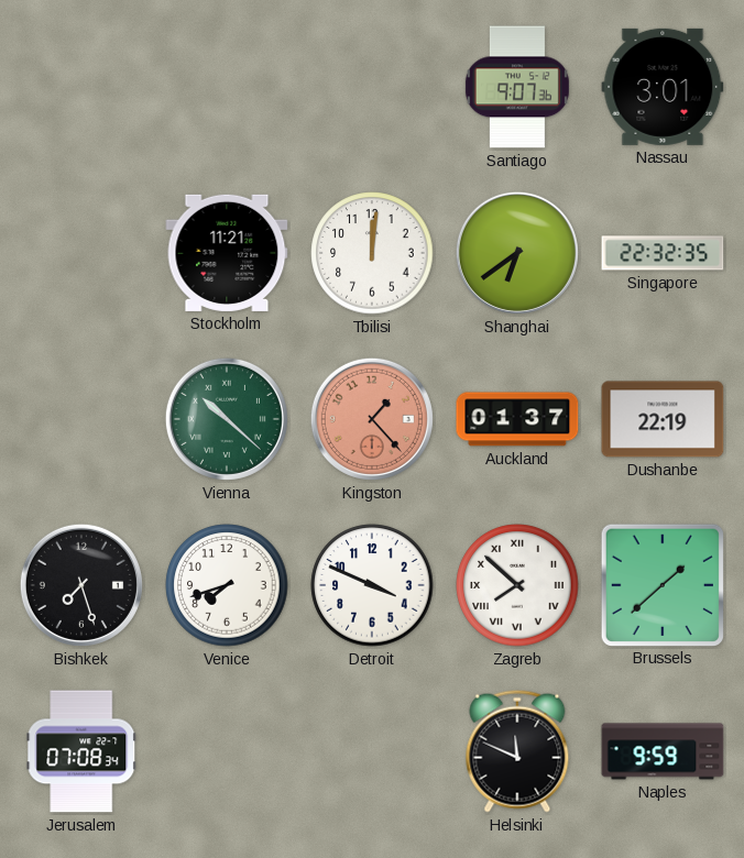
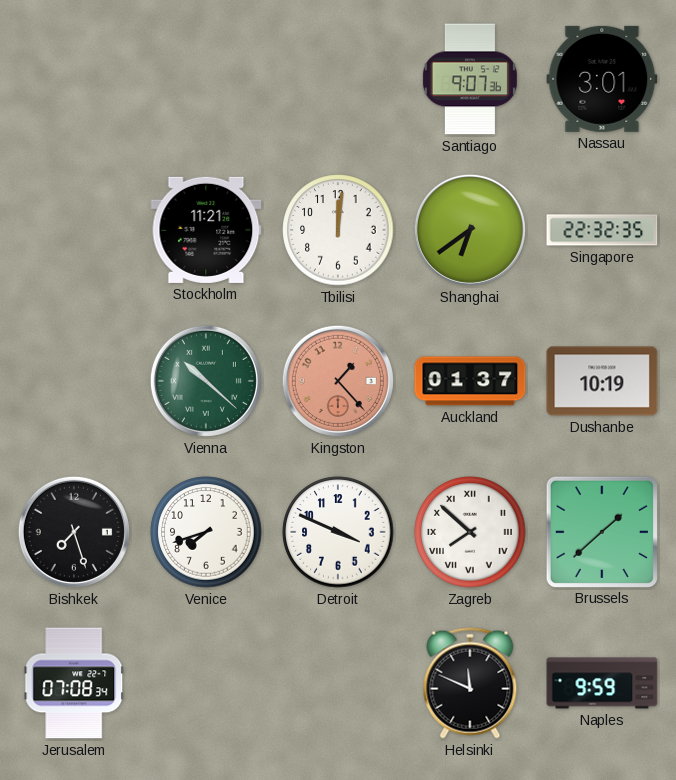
Dushanbe: 22:19 -> 10:19
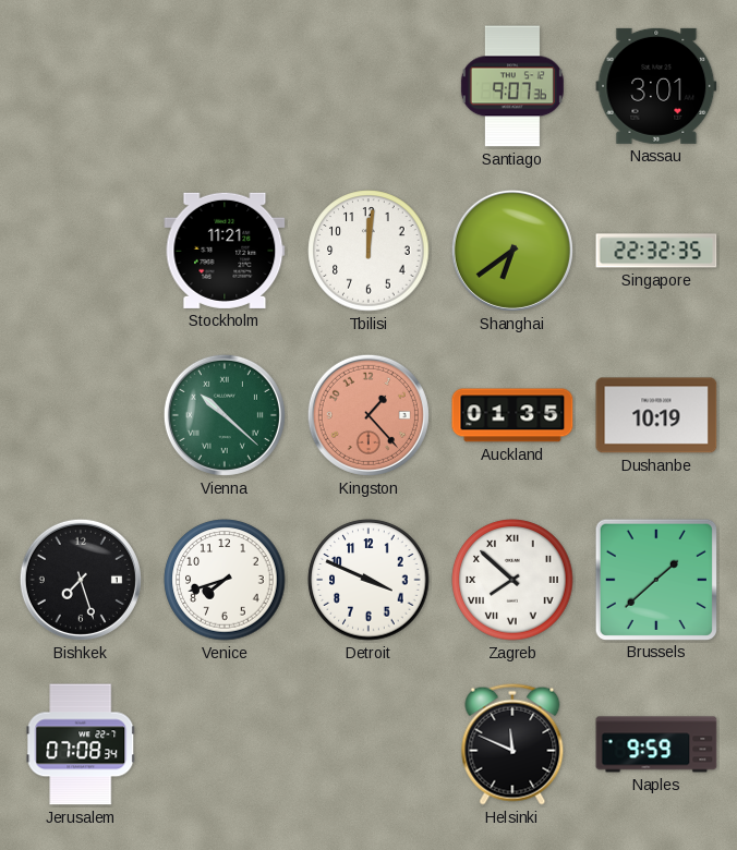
Auckland: 01:37 -> 01:35
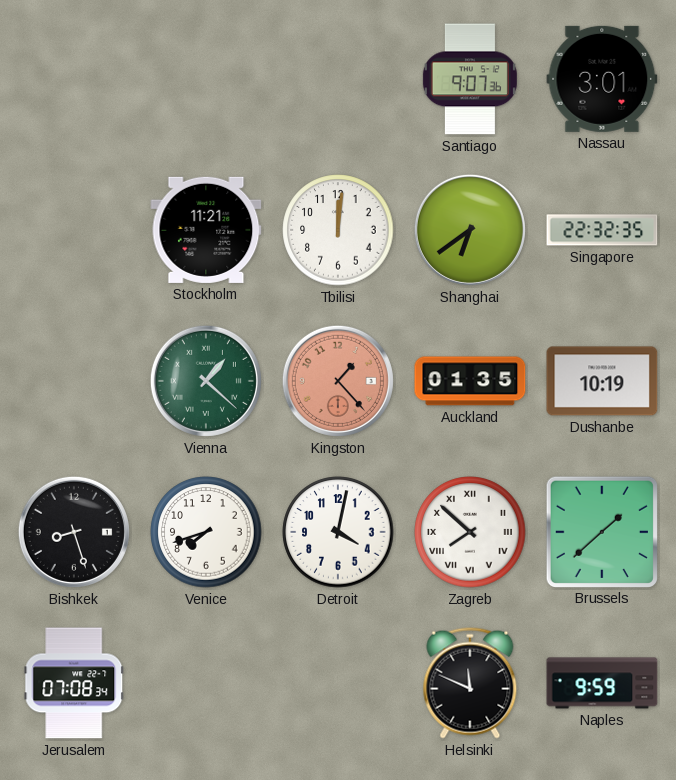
Vienna: 10:22 -> 1:22
Bishkek: 7:27 -> 8:27
Detroit: 3:49 -> 4:02
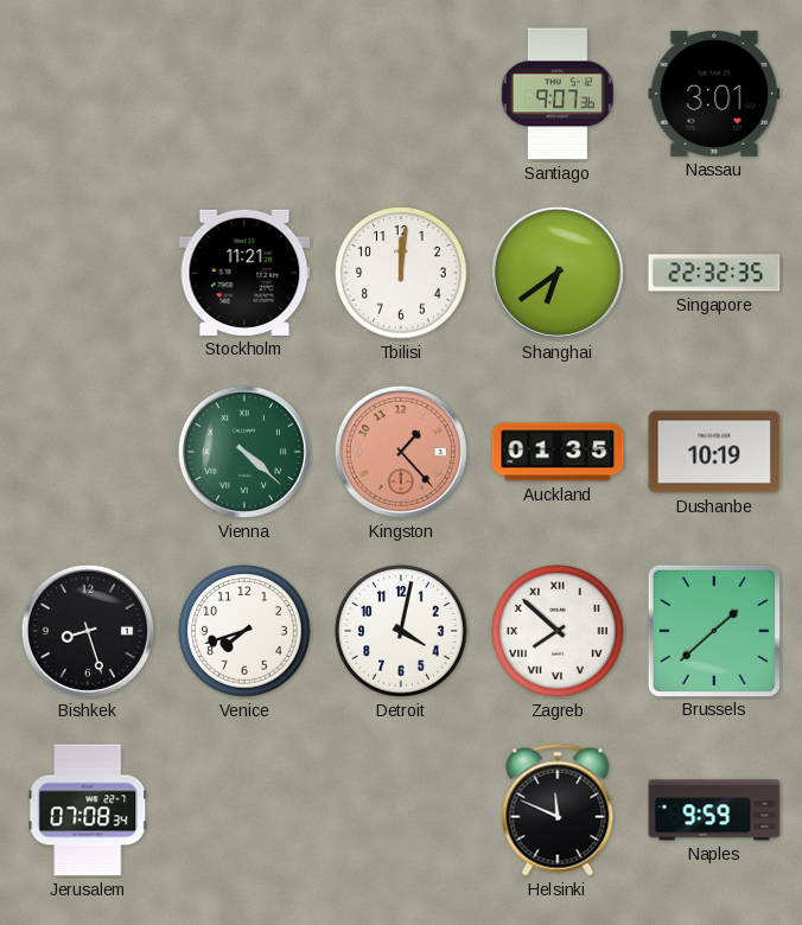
Vienna: 1:22 -> 4:22
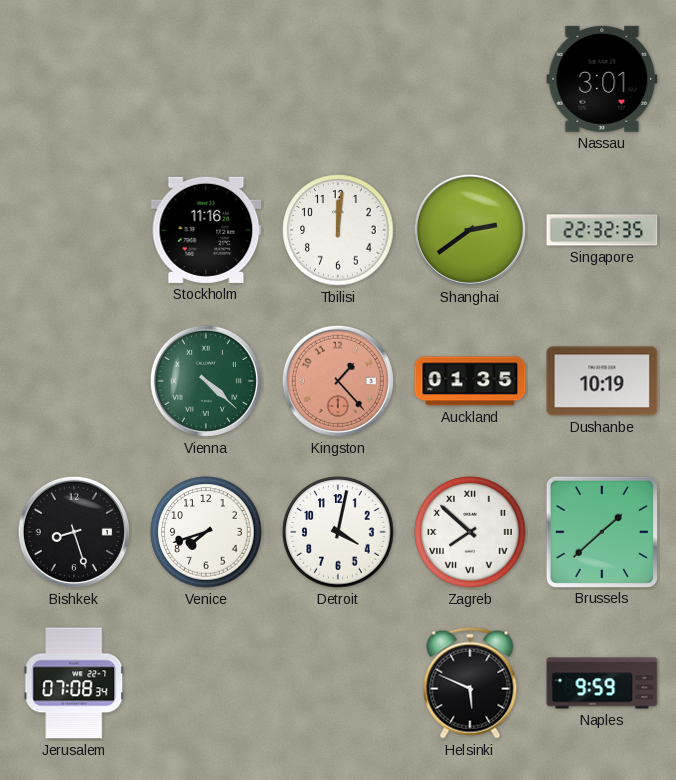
Santiago: 9:07 -> none
Stockholm: 11:21 -> 11:16
Shanghai: 6:39 -> 2:39
Helsinki: 11:49 -> 5:49
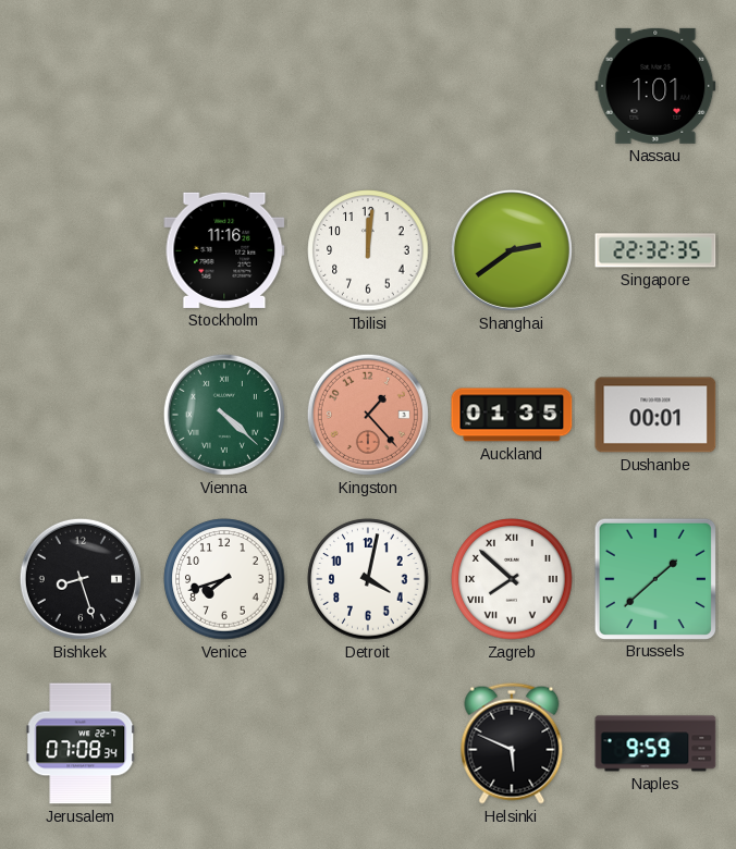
Nassau: 3:01 -> 1:01
Dushanbe: 10:19 -> 00:01
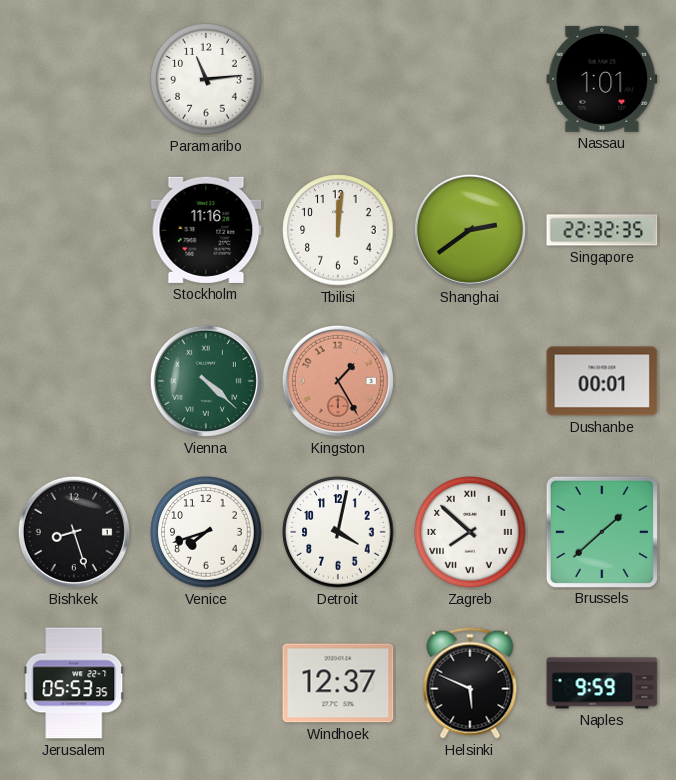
Paramaribo: none -> 11:14
Kingston: 1:23 -> 1:25
Auckland: 01:35 -> none
Jerusalem: 07:08 -> 05:53
Windhoek: none -> 12:37
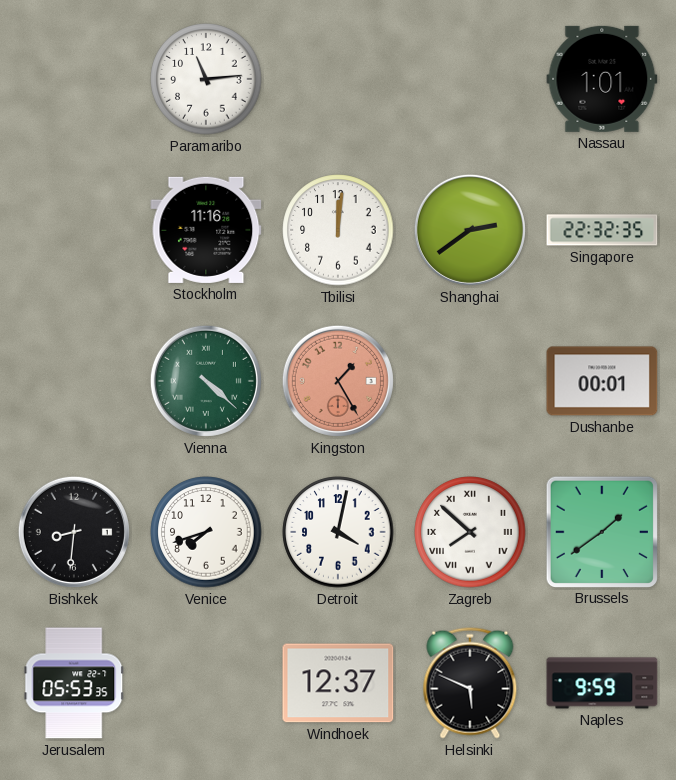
Bishkek: 8:27 -> 8:31
Brussels: 1:38 -> 1:39
